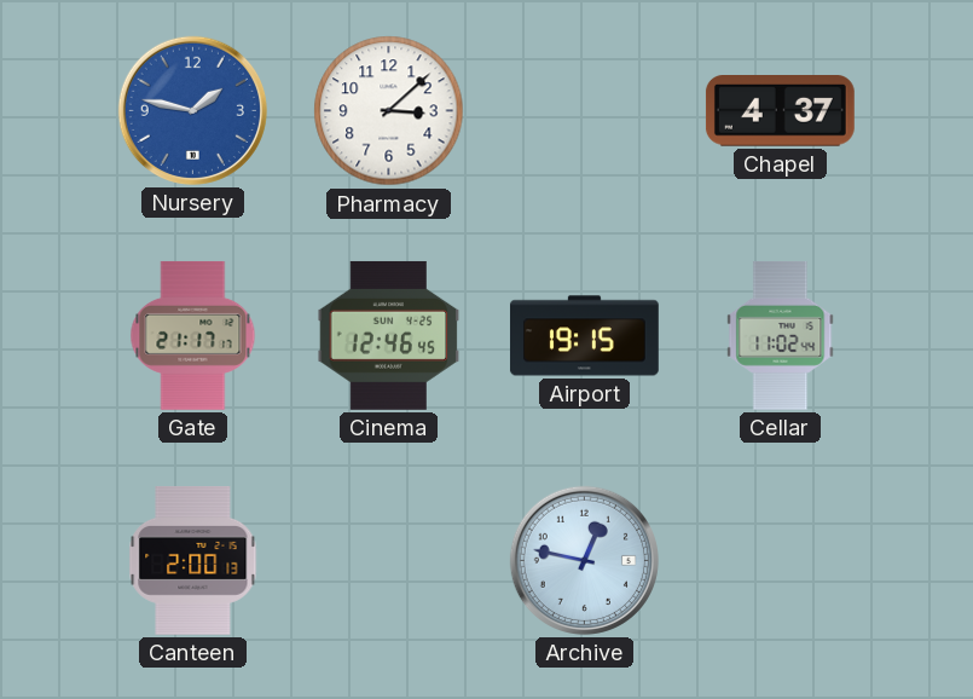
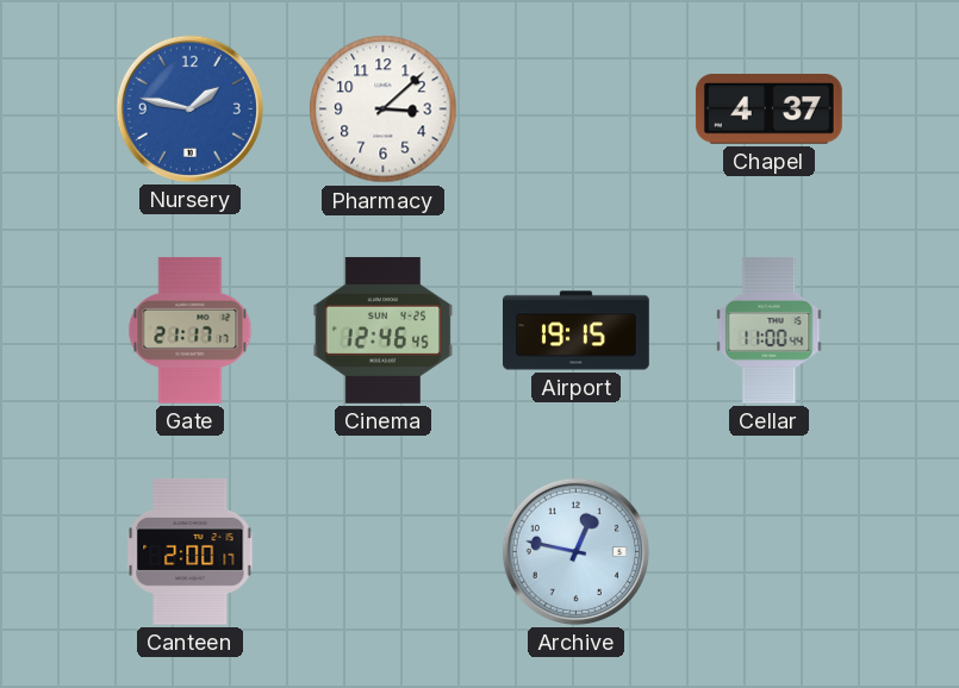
Cellar: 11:02 -> 11:00
Canteen: 2:00:13 -> 2:00:17
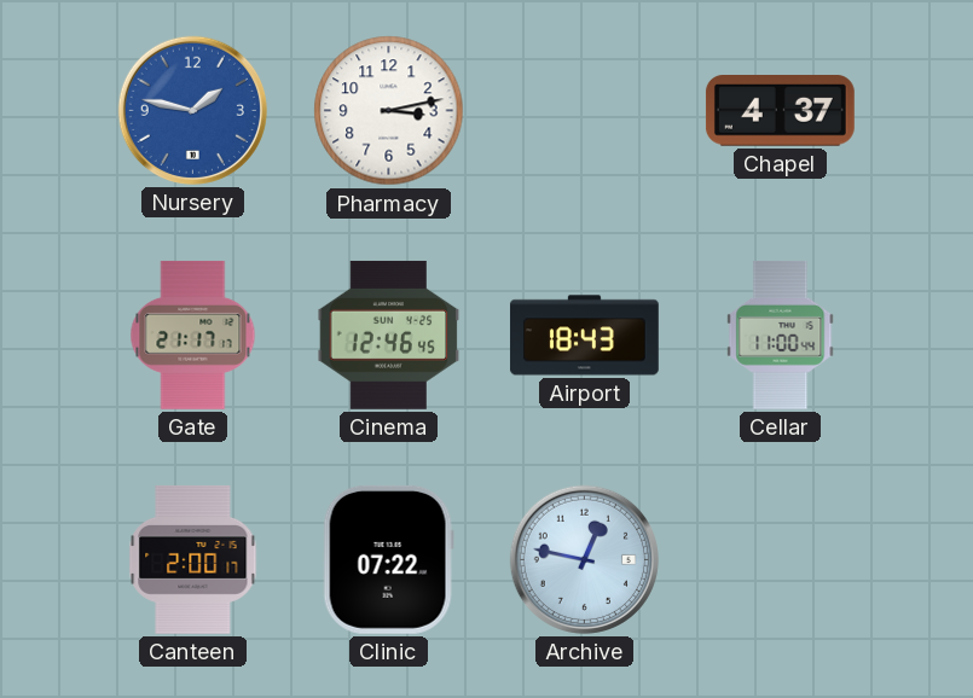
Pharmacy: 3:08 -> 3:13
Airport: 19:15 -> 18:43
Clinic: none -> 07:22
